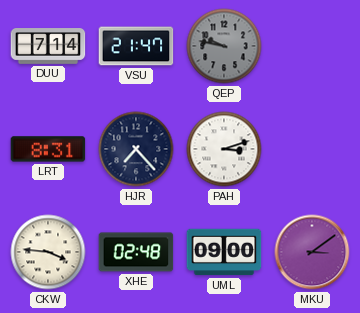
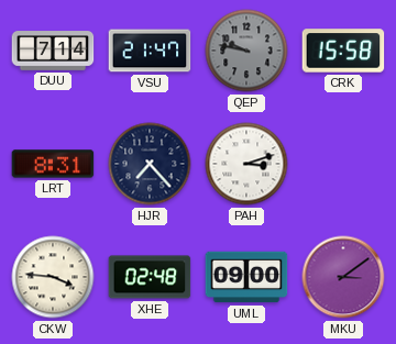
CRK: none -> 15:58
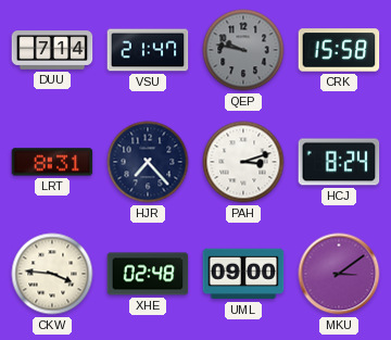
HCJ: none -> 8:24
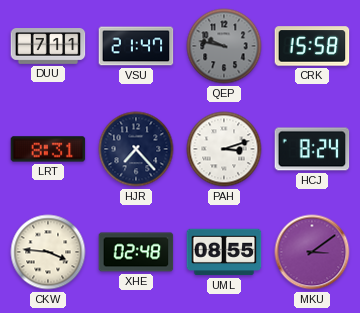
DUU: 7:14 -> 7:11
UML: 09:00 -> 08:55
